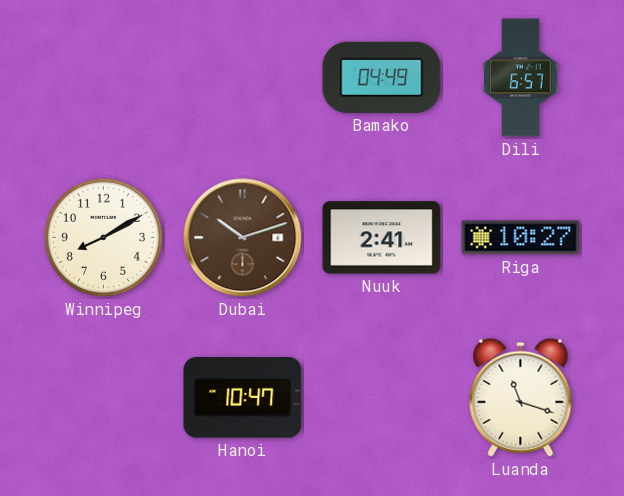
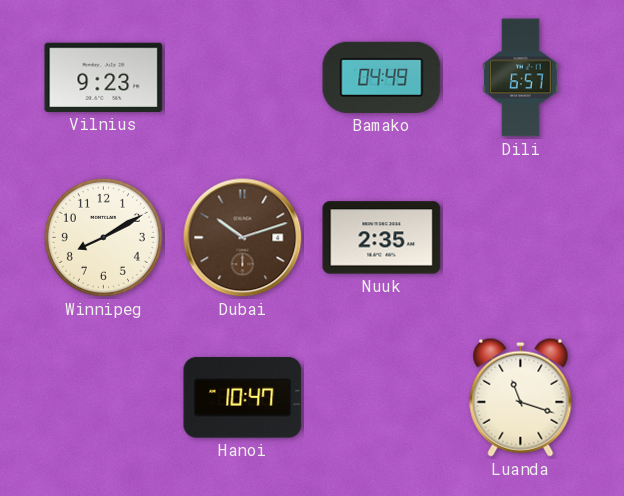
Vilnius: none -> 9:23
Nuuk: 2:41 -> 2:35
Riga: 10:27 -> none
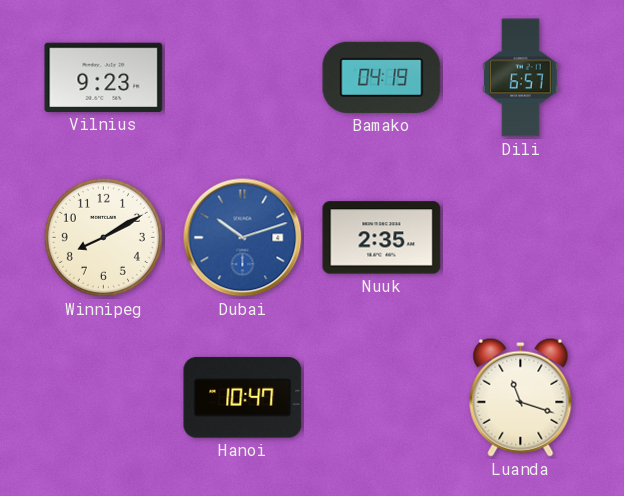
Bamako: 04:49 -> 04:19
Dubai dial: brown -> blue
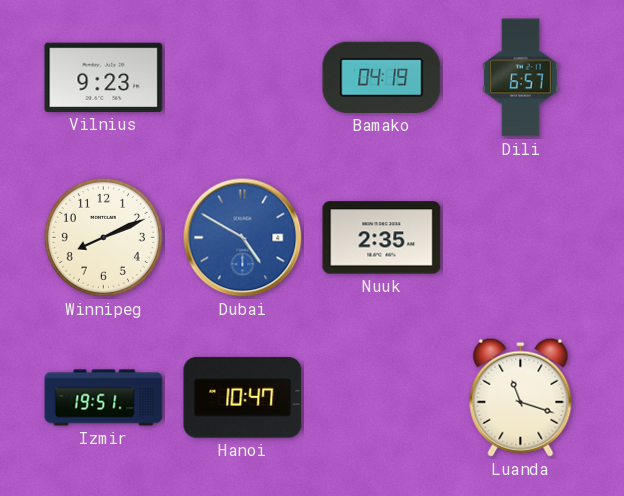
Winnipeg: 8:10 -> 8:11
Dubai: 10:12 -> 4:50
Izmir: none -> 19:51
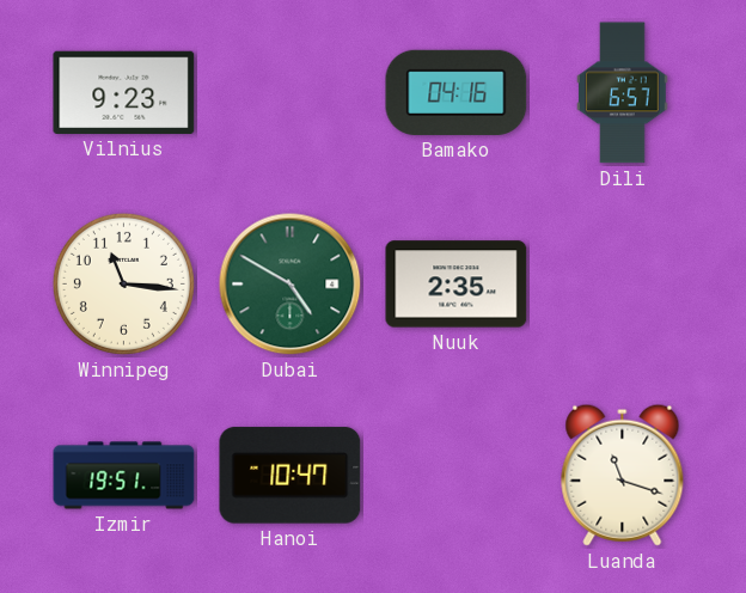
Bamako: 04:19 -> 04:16
Winnipeg: 8:11 -> 11:16
Dubai dial: blue -> green
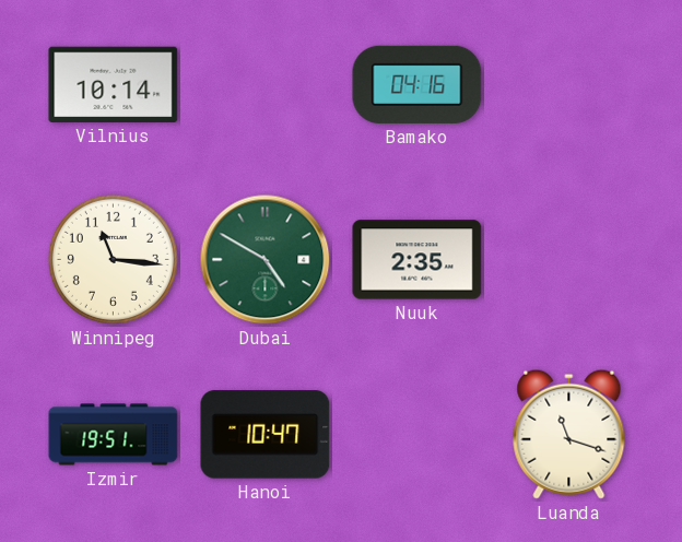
Vilnius: 9:23 -> 10:14
Dili: 6:57 -> none
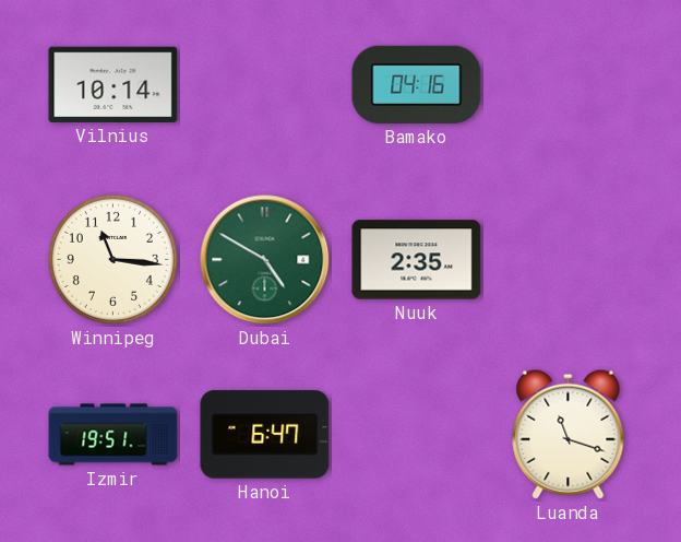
Hanoi: 10:47 -> 6:47
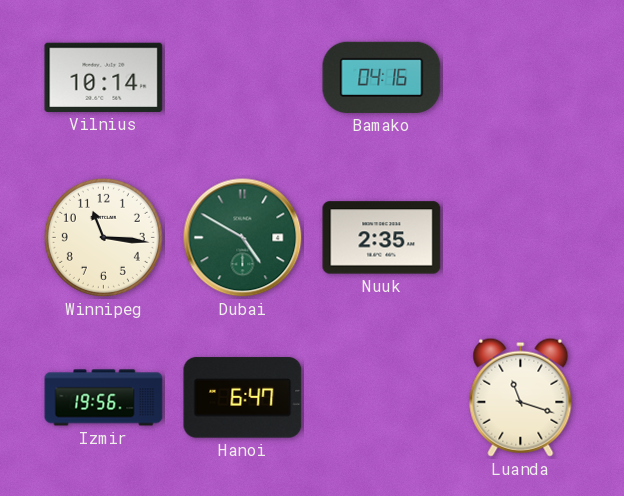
Izmir: 19:51 -> 19:56
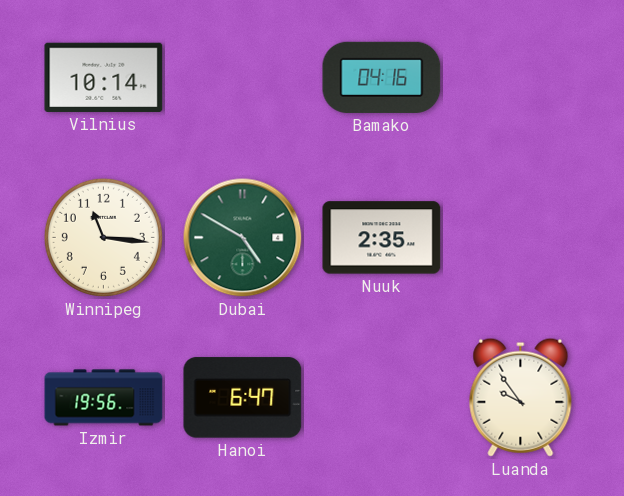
Luanda: 11:18 -> 9:54
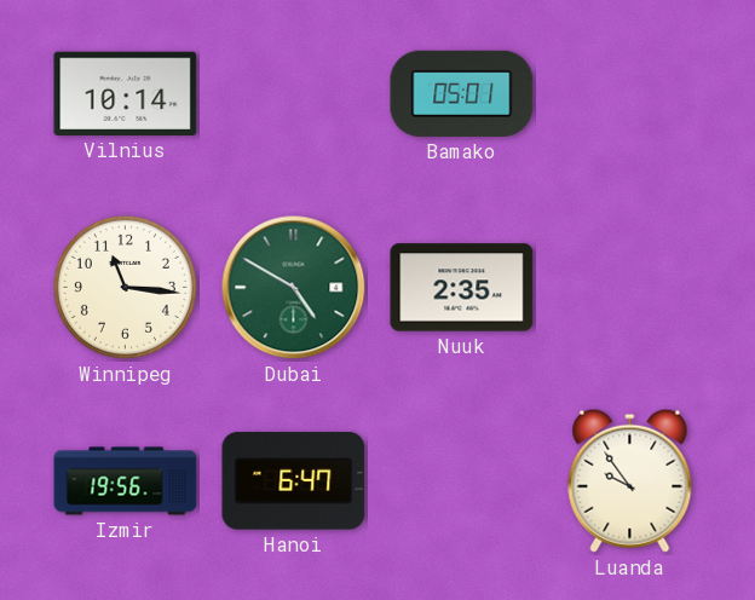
Bamako: 04:16 -> 05:01
